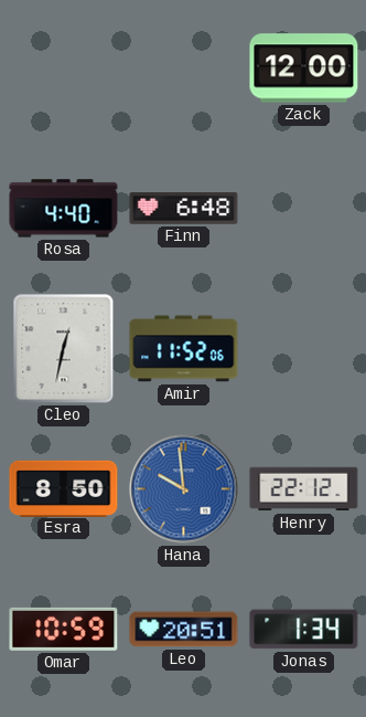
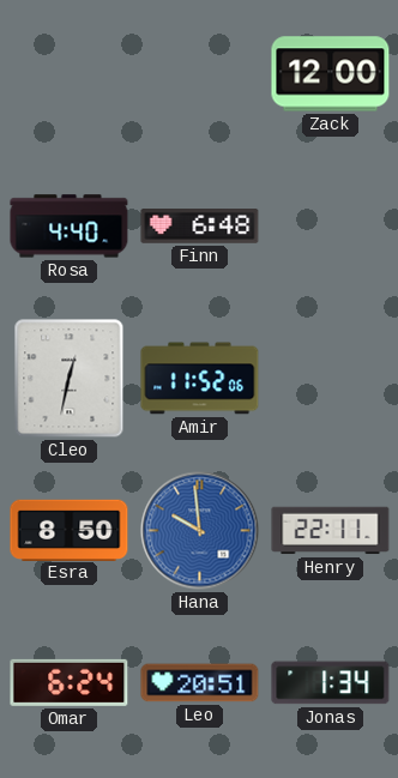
Henry: 22:12 -> 22:11
Omar: 10:59 -> 6:24
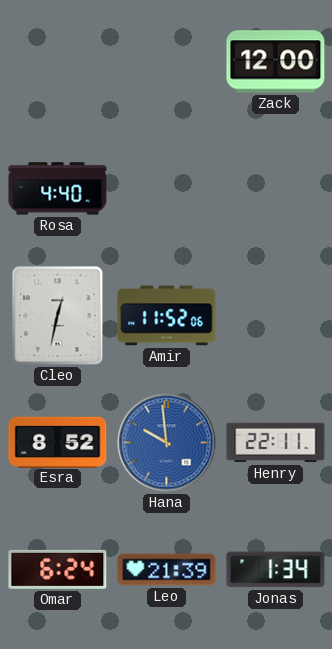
Finn: 6:48 -> none
Esra: 8:50 -> 8:52
Leo: 20:51 -> 21:39
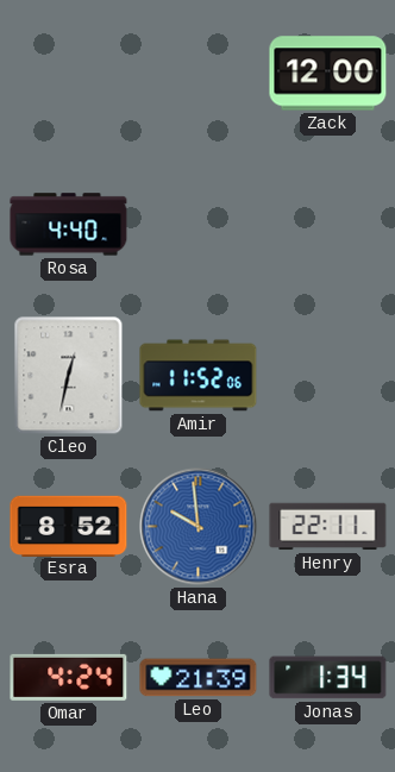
Omar: 6:24 -> 4:24
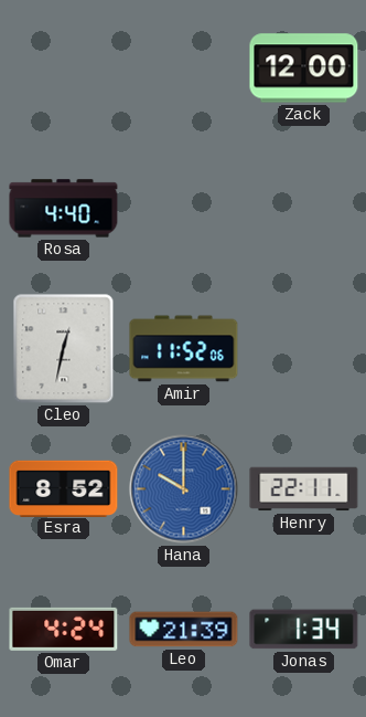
Hana: 9:59 -> 10:00
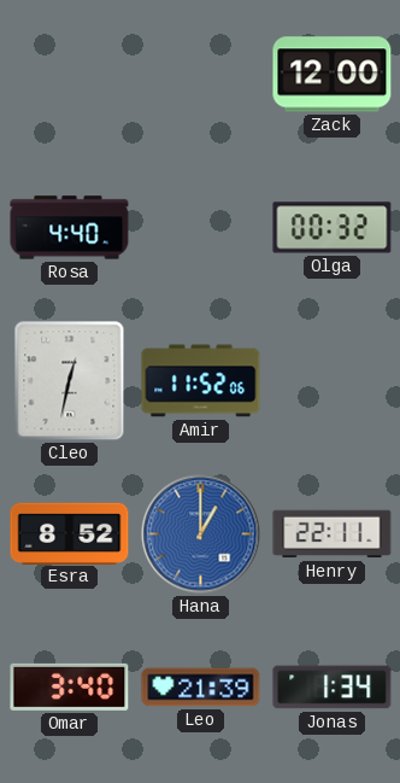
Olga: none -> 00:32
Hana: 10:00 -> 1:00
Omar: 4:24 -> 3:40
